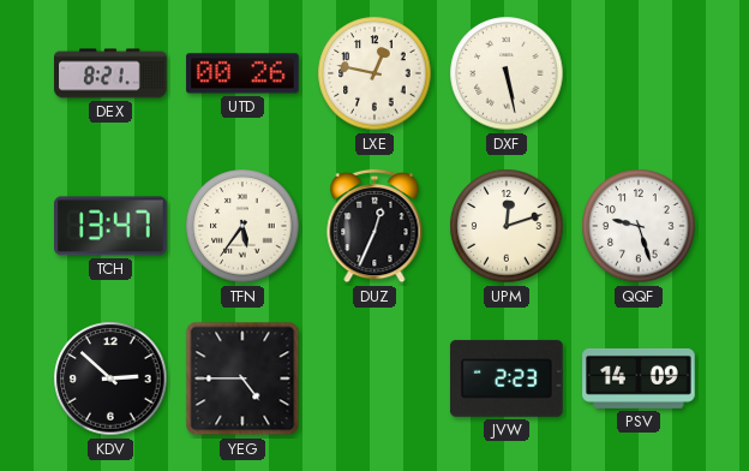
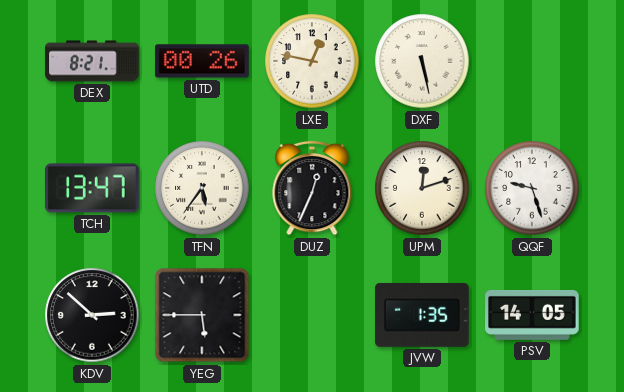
YEG: 4:45 -> 5:45
JVW: 2:23 -> 1:35
PSV: 14:09 -> 14:05
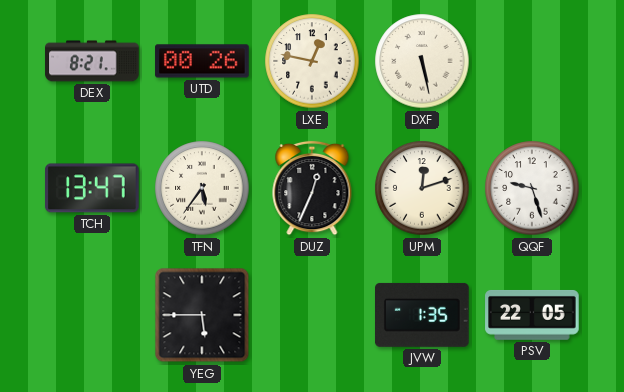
KDV: 2:52 -> none
PSV: 14:05 -> 22:05
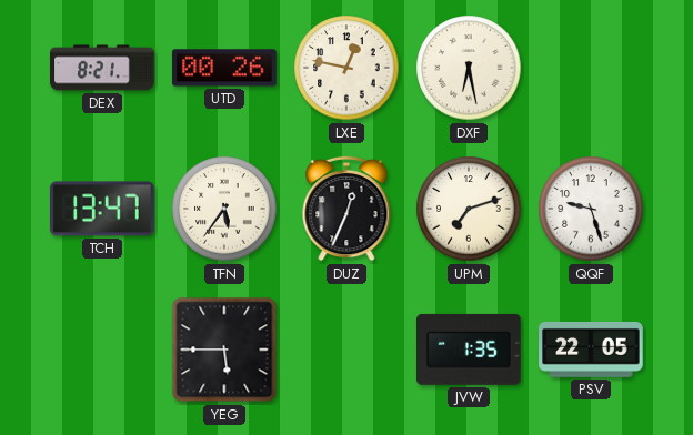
DXF: 5:28 -> 6:28
UPM: 12:12 -> 7:12
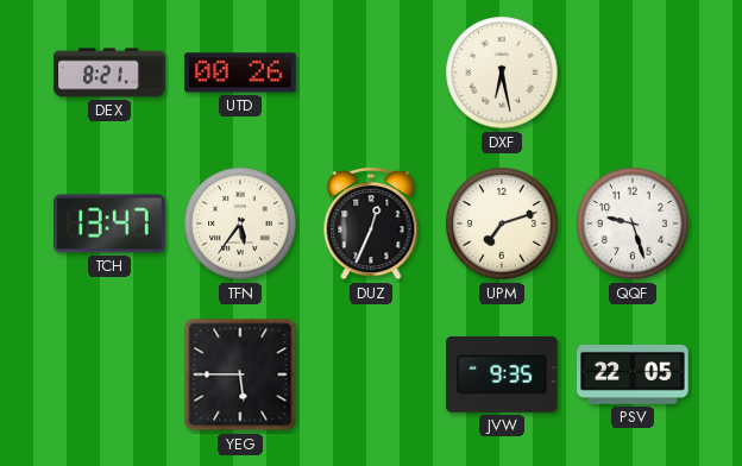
LXE: 12:47 -> none
JVW: 1:35 -> 9:35
